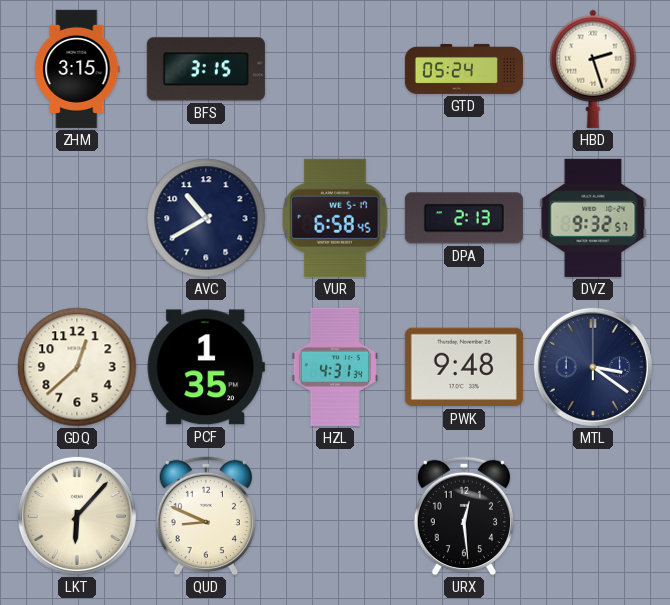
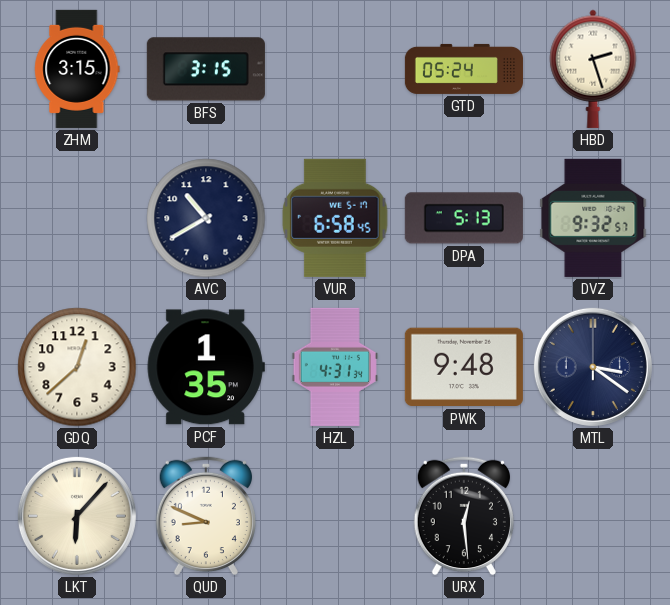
DPA: 2:13 -> 5:13
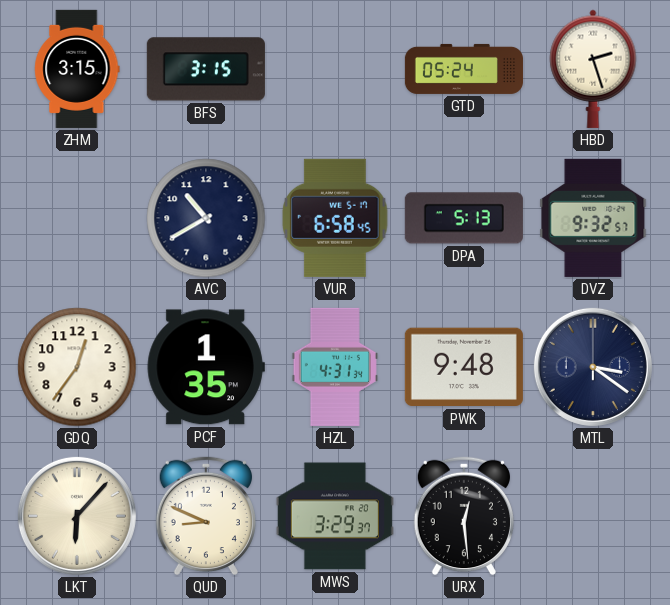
GDQ: 12:38 -> 12:36
MWS: none -> 3:29
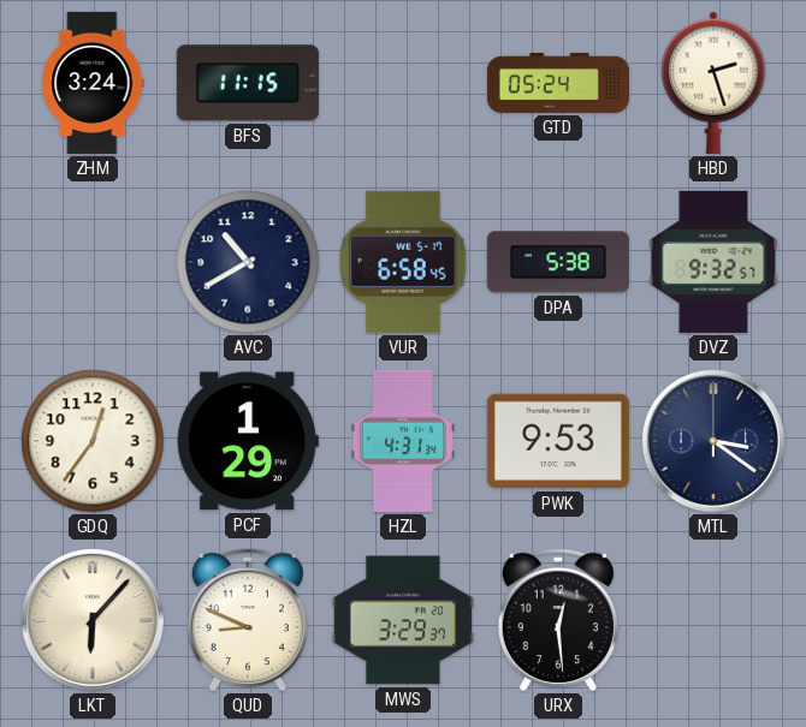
ZHM: 3:15 -> 3:24
BFS: 3:15 -> 11:15
DPA: 5:13 -> 5:38
PCF: 1:35 -> 1:29
PWK: 9:48 -> 9:53
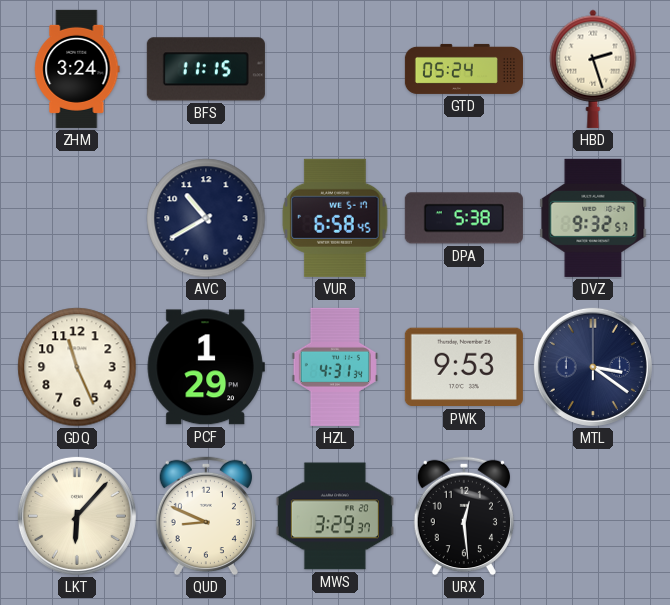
GDQ: 12:36 -> 11:26
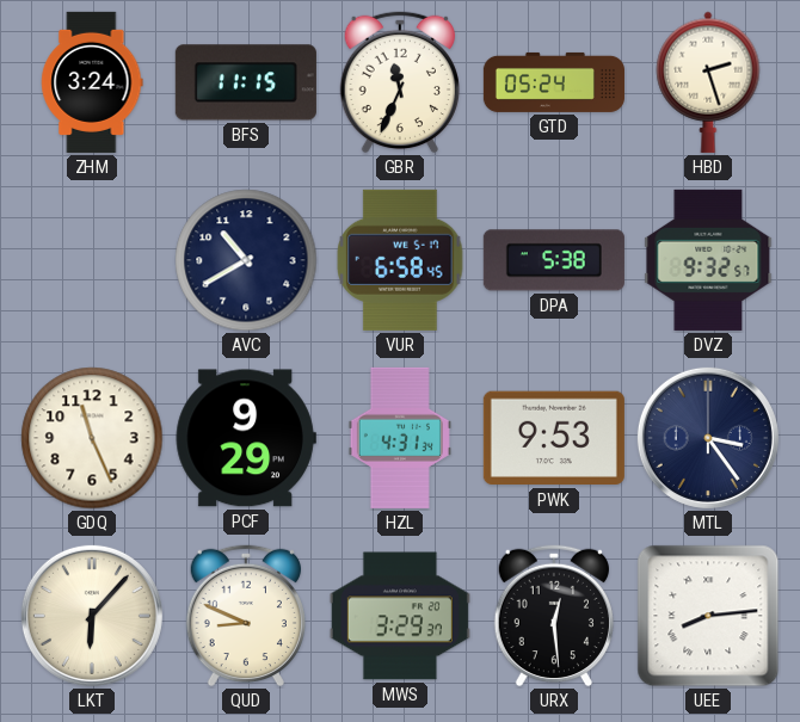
GBR: none -> 11:34
PCF: 1:29 -> 9:29
MTL: 3:21 -> 3:24
UEE: none -> 8:14
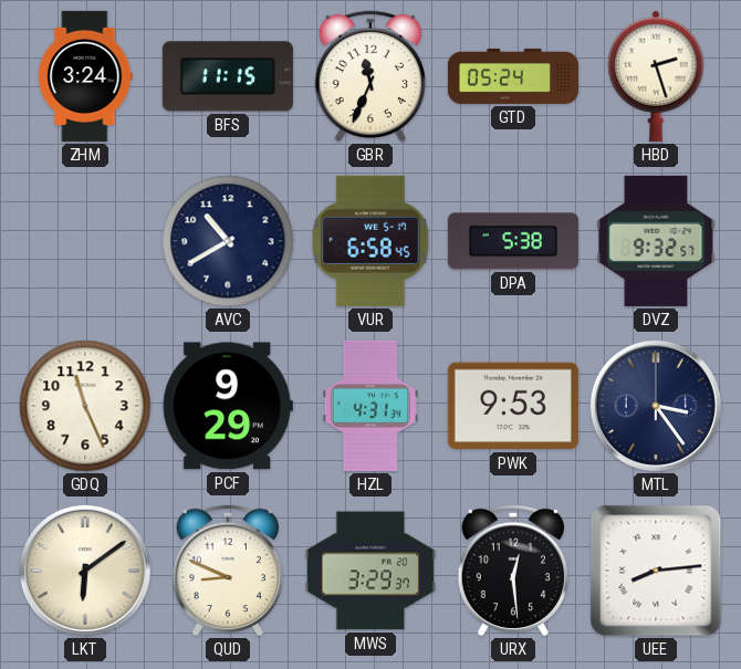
LKT: 6:07 -> 6:09
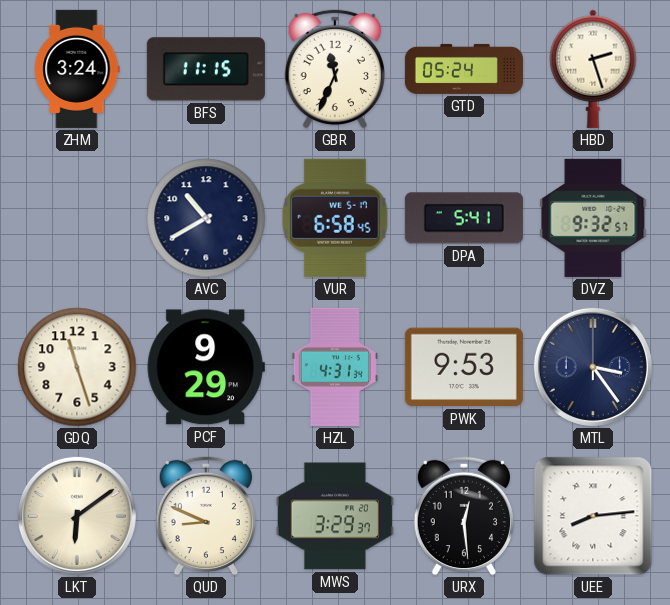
DPA: 5:38 -> 5:41
GDQ: 11:26 -> 11:27
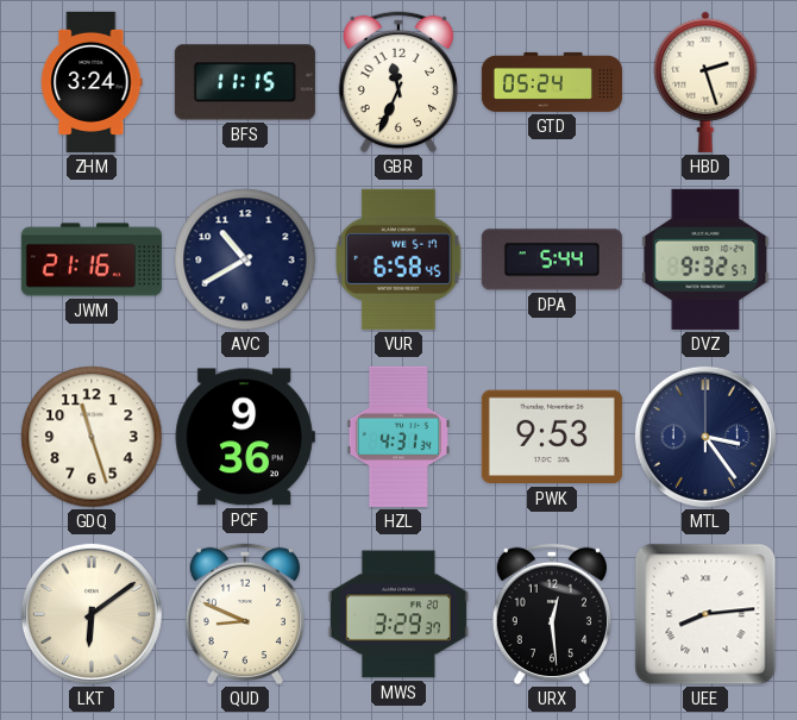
JWM: none -> 21:16
DPA: 5:41 -> 5:44
PCF: 9:29 -> 9:36
